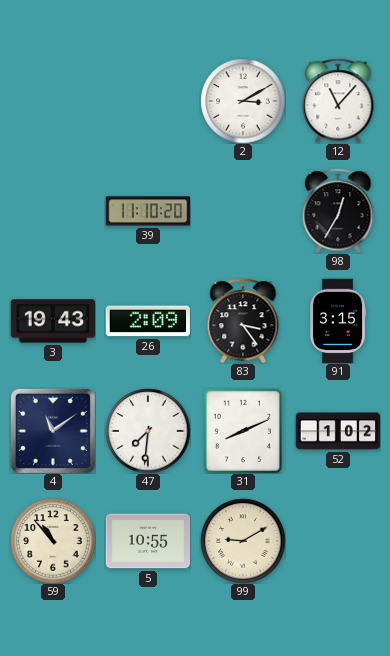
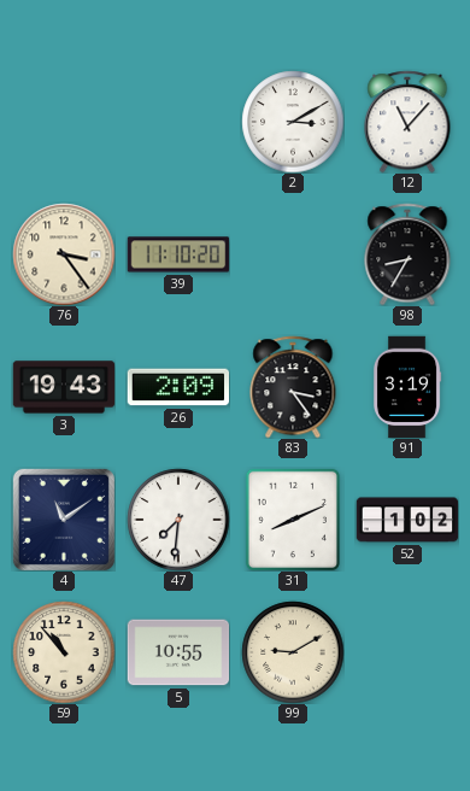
76: none -> 3:24
98: 12:35 -> 8:35
91: 3:15 -> 3:19
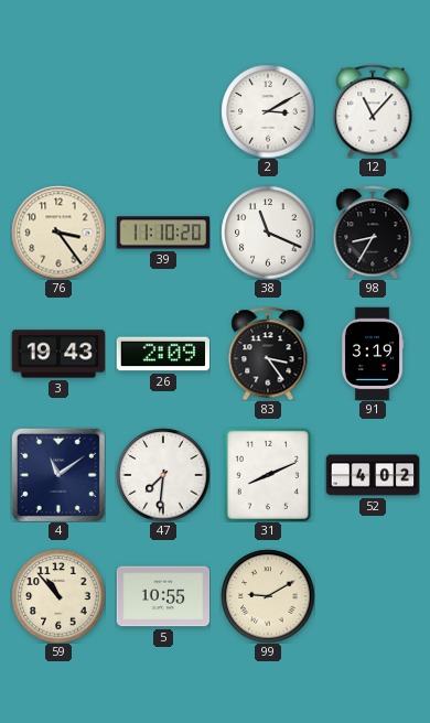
38: none -> 11:19
52: 1:02 -> 4:02
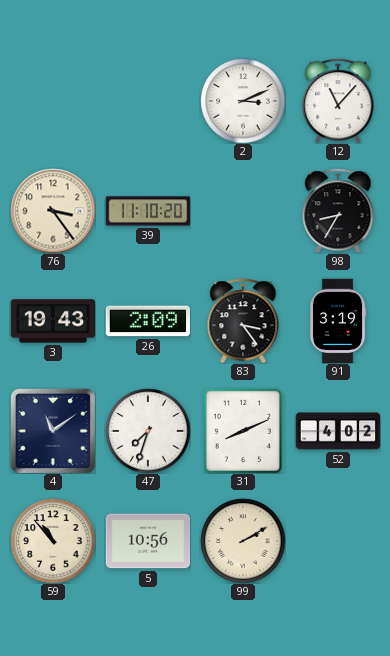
2: 3:10 -> 3:11
38: 11:19 -> none
47: 7:31 -> 7:33
5: 10:55 -> 10:56
99: 9:10 -> 2:10
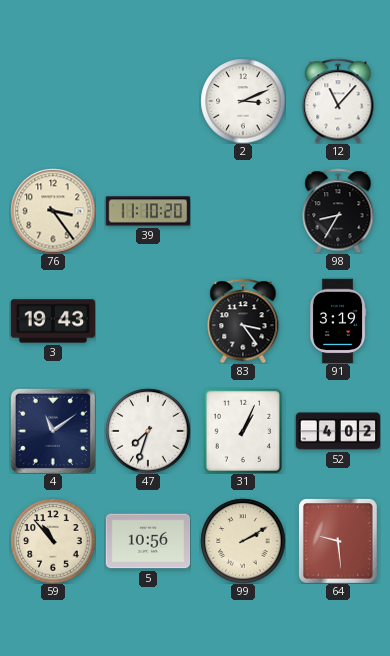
26: 2:09 -> none
31: 8:11 -> 1:04
64: none -> 9:29
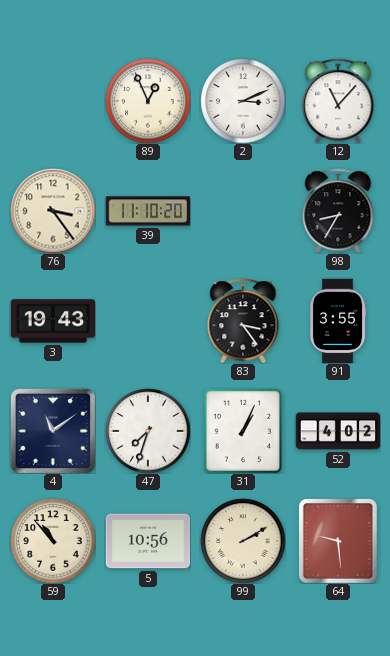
89: none -> 12:56
91: 3:19 -> 3:55
